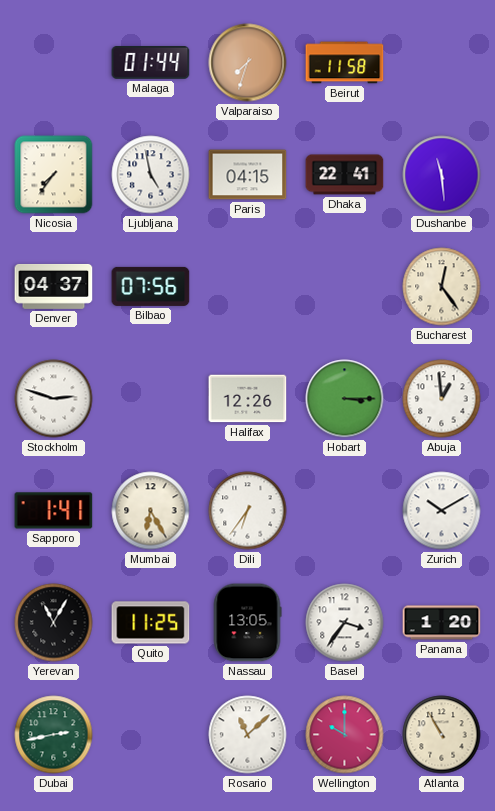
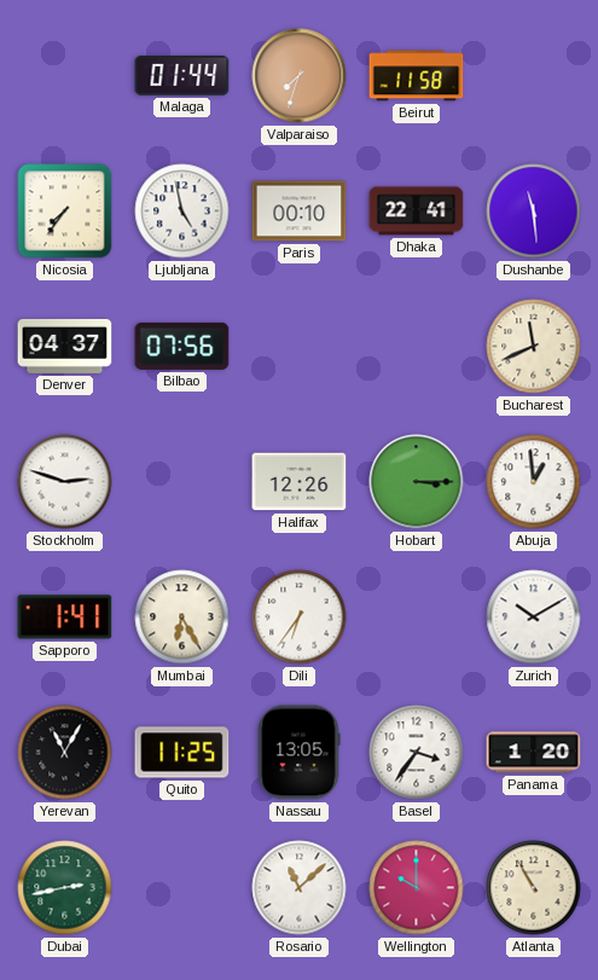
Paris: 04:15 -> 00:10
Bucharest: 12:24 -> 11:41
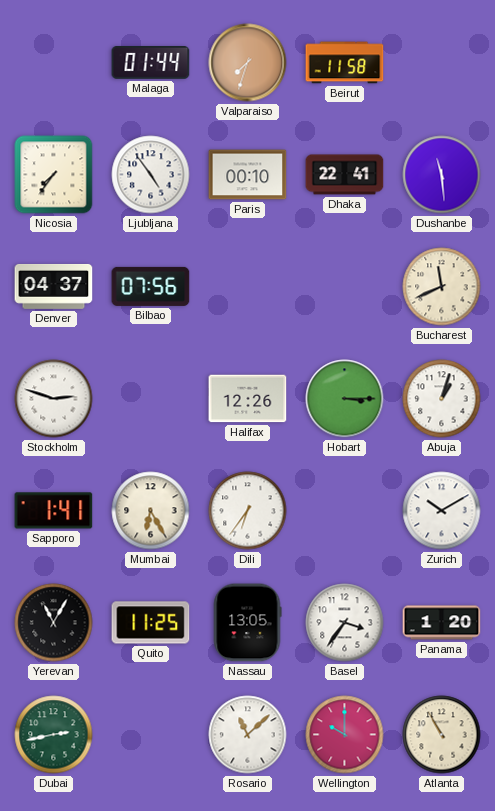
Ljubljana: 4:58 -> 4:54
Abuja: 12:59 -> 1:03
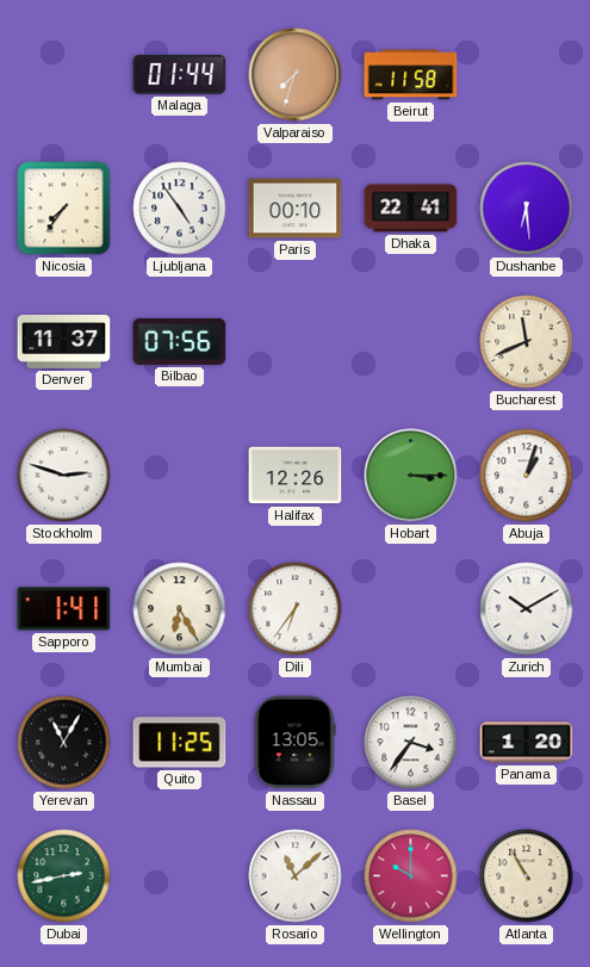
Dushanbe: 11:29 -> 6:29
Denver: 04:37 -> 11:37
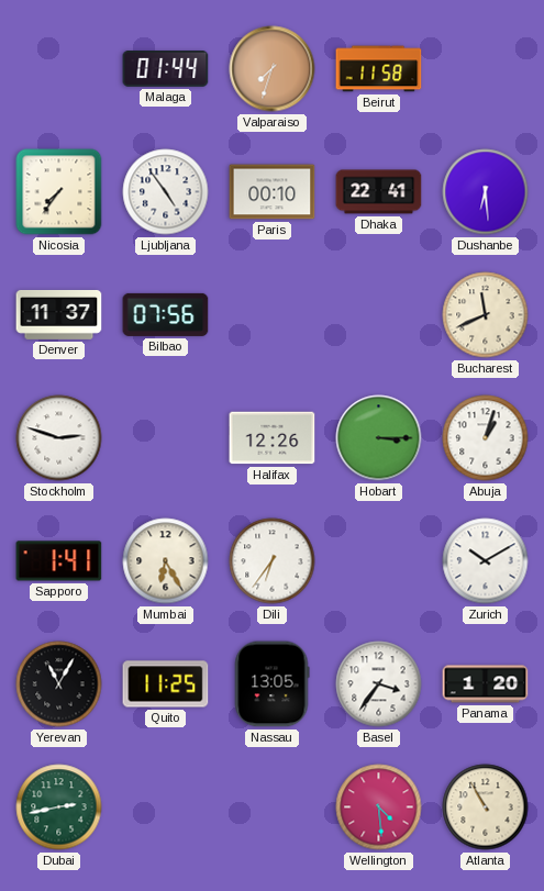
Rosario: 11:08 -> none
Wellington: 10:00 -> 4:29
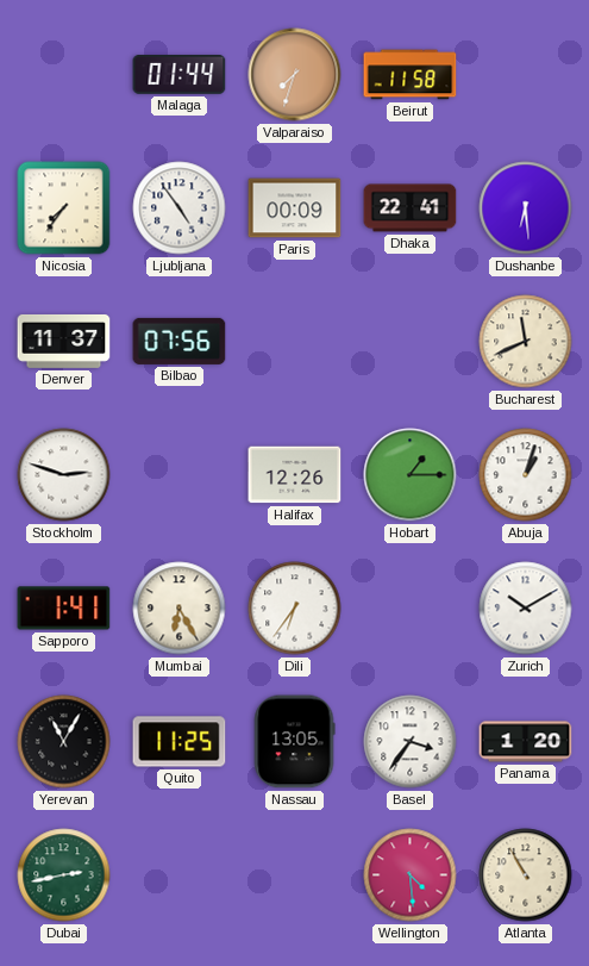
Paris: 00:10 -> 00:09
Hobart: 3:15 -> 1:15
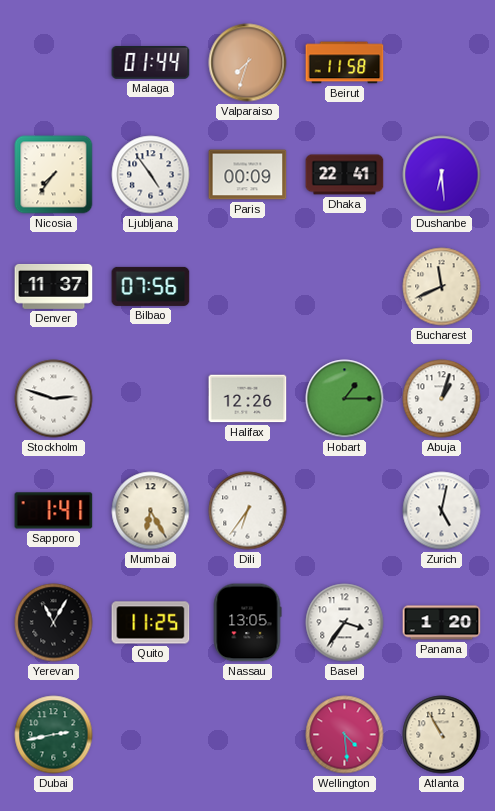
Zurich: 10:10 -> 5:02
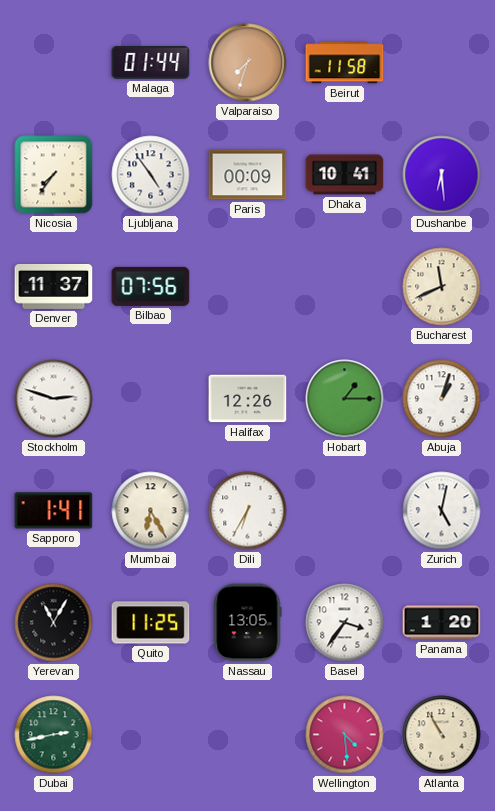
Dhaka: 22:41 -> 10:41
Dili: 6:36 -> 6:35
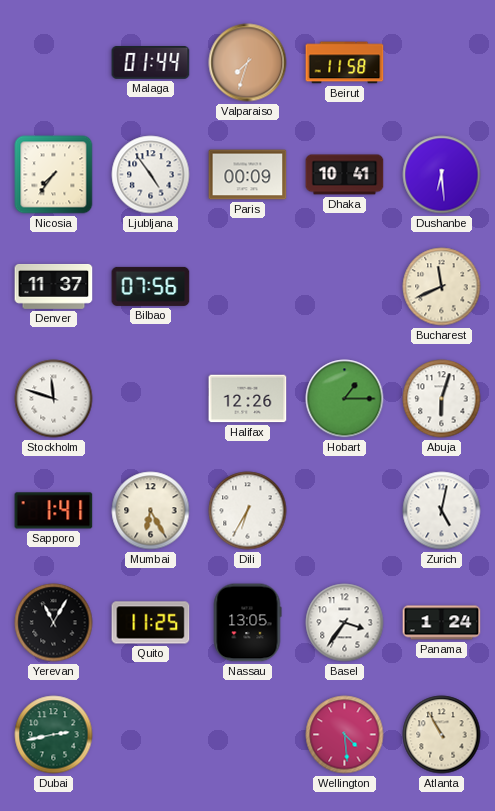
Stockholm: 2:48 -> 11:48
Abuja: 1:03 -> 6:03
Panama: 1:20 -> 1:24
